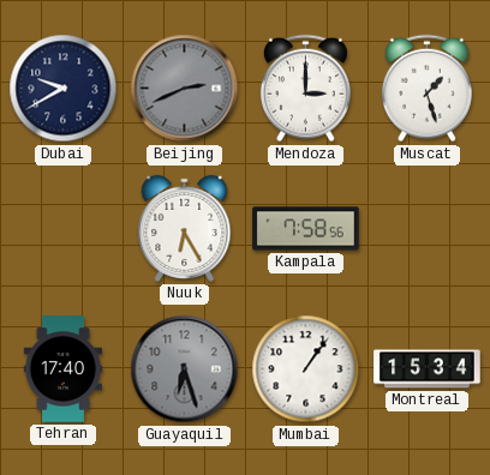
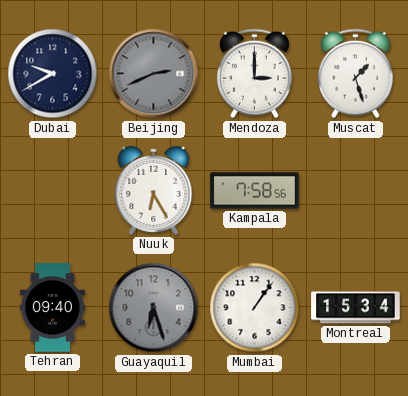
Tehran: 17:40 -> 09:40
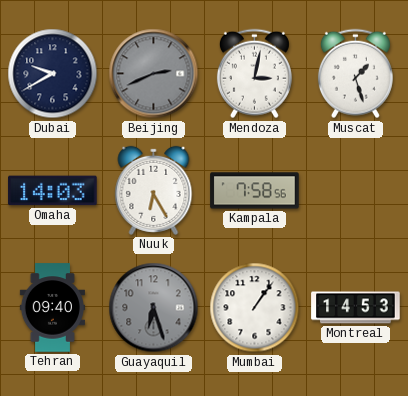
Mendoza: 3:00 -> 3:02
Omaha: none -> 14:03
Montreal: 15:34 -> 14:53
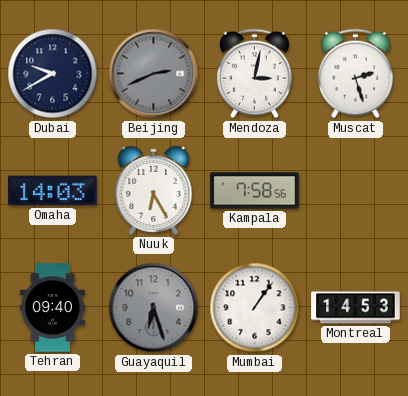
Muscat: 1:27 -> 2:27
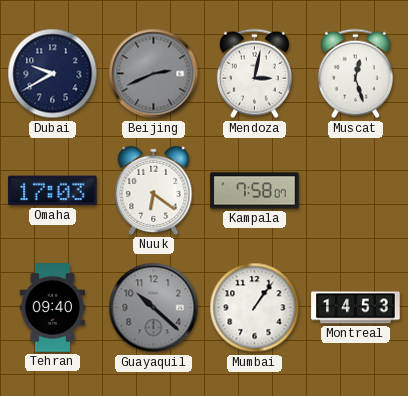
Muscat: 2:27 -> 12:27
Omaha: 14:03 -> 17:03
Nuuk: 6:25 -> 6:21
Kampala: 7:58:56 -> 7:58:07
Guayaquil: 6:27 -> 10:22
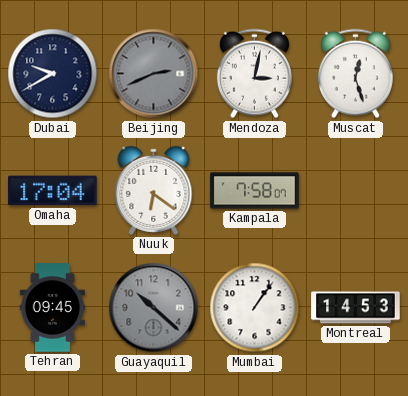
Omaha: 17:03 -> 17:04
Tehran: 09:40 -> 09:45
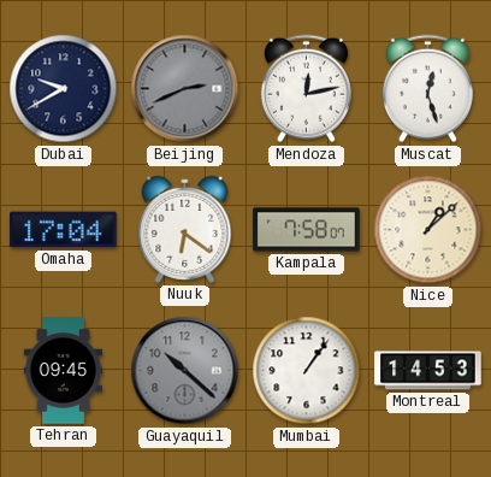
Mendoza: 3:02 -> 12:13
Nice: none -> 1:08
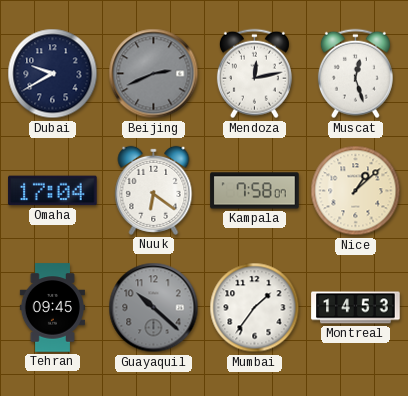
Mumbai: 1:06 -> 1:36
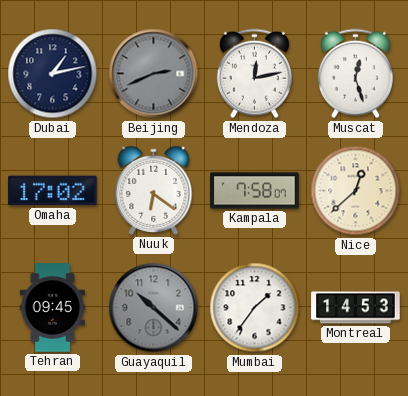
Dubai: 9:40 -> 1:13
Omaha: 17:04 -> 17:02
Nice: 1:08 -> 12:38
